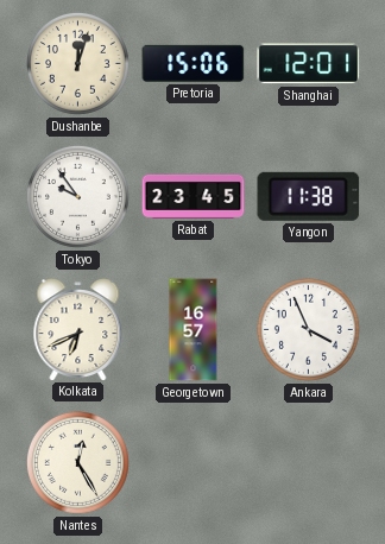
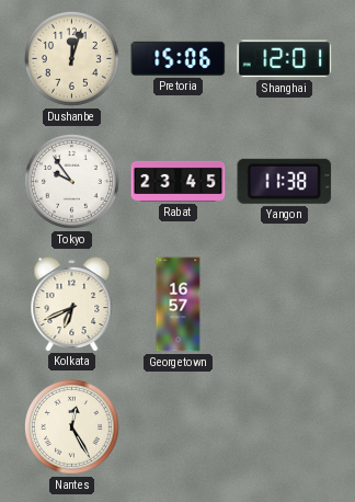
Ankara: 3:56 -> none
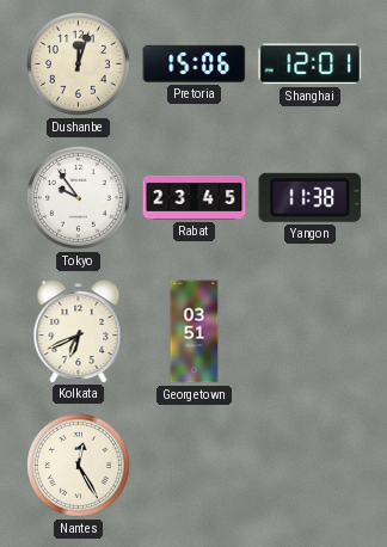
Georgetown: 16:57 -> 03:51
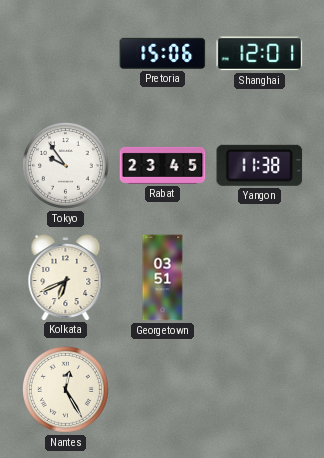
Dushanbe: 12:03 -> none
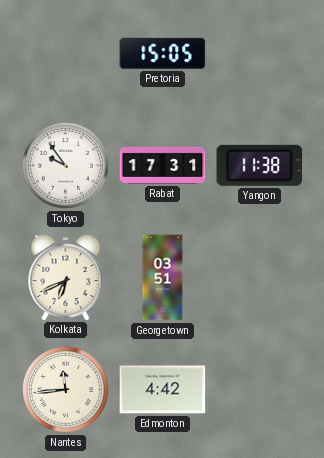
Pretoria: 15:06 -> 15:05
Shanghai: 12:01 -> none
Rabat: 23:45 -> 17:31
Nantes: 12:25 -> 11:44
Edmonton: none -> 4:42
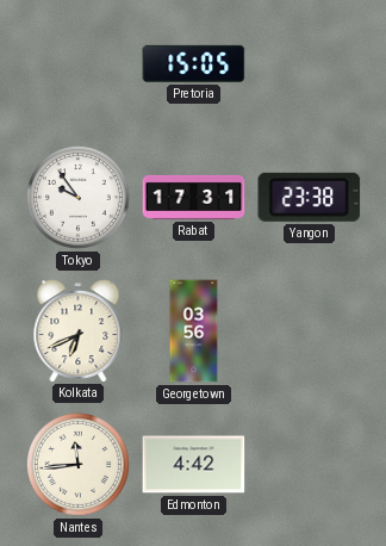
Yangon: 11:38 -> 23:38
Georgetown: 03:51 -> 03:56
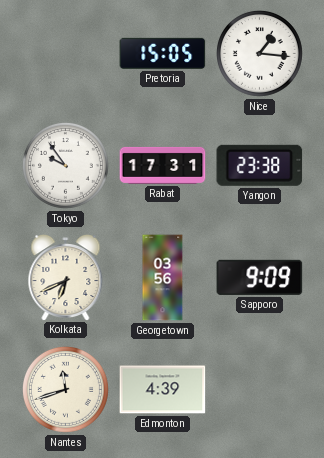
Nice: none -> 1:16
Sapporo: none -> 9:09
Nantes: 11:44 -> 11:42
Edmonton: 4:42 -> 4:39
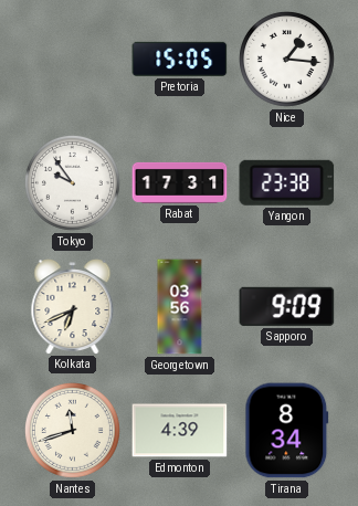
Tirana: none -> 8:34
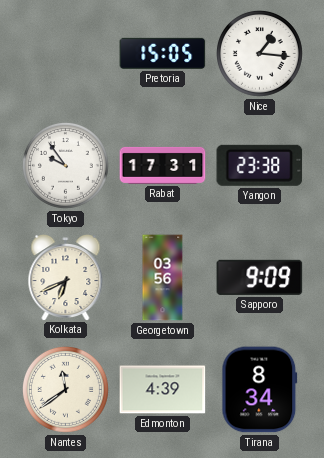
Nantes: 11:42 -> 11:39
